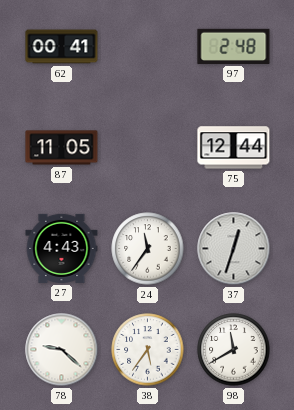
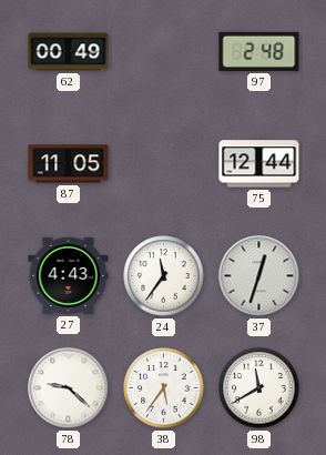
62: 00:41 -> 00:49
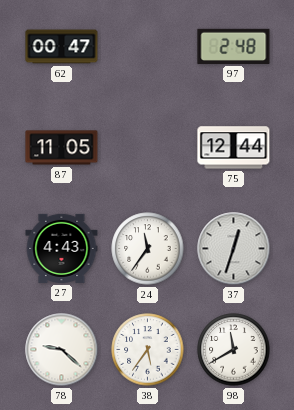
62: 00:49 -> 00:47
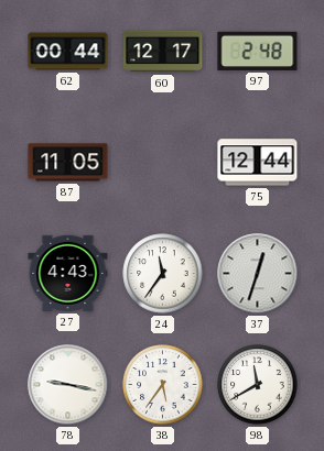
62: 00:47 -> 00:44
60: none -> 12:17
78: 9:22 -> 9:17
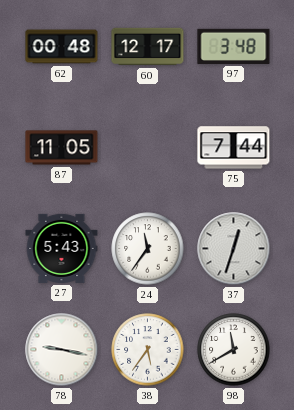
62: 00:44 -> 00:48
97: 2:48 -> 3:48
75: 12:44 -> 7:44
27: 4:43 -> 5:43
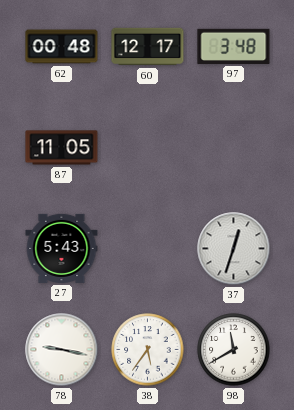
75: 7:44 -> none
24: 11:36 -> none
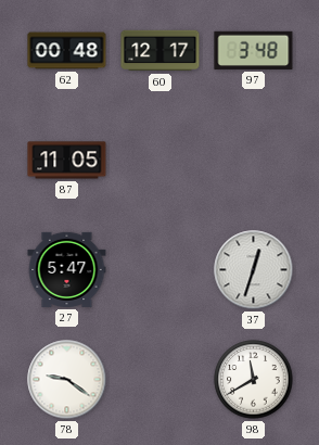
27: 5:43 -> 5:47
78: 9:17 -> 9:21
38: 5:36 -> none
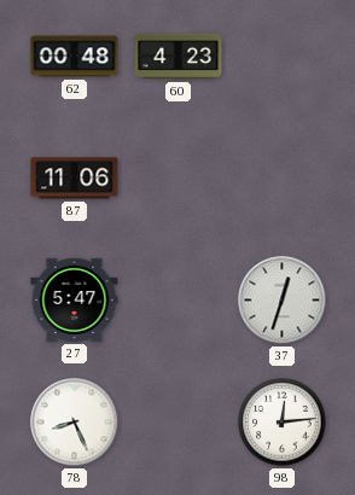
60: 12:17 -> 4:23
97: 3:48 -> none
87: 11:05 -> 11:06
78: 9:21 -> 8:26
98: 11:40 -> 12:14
